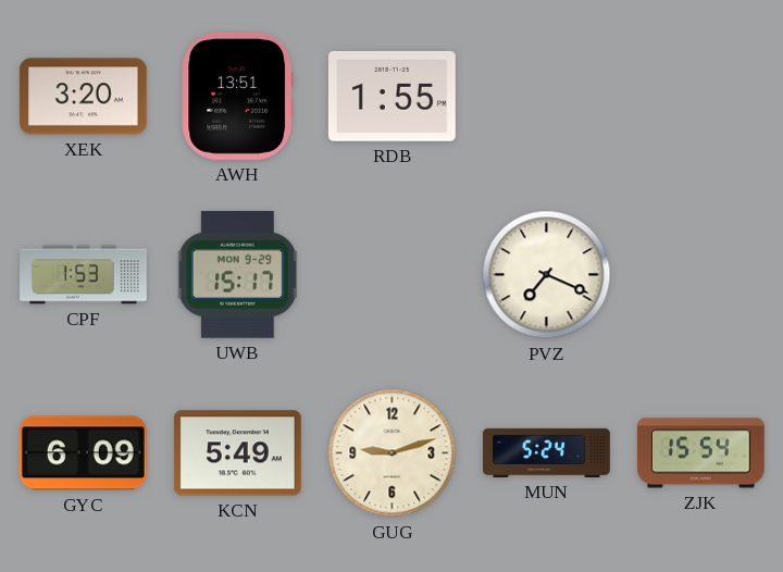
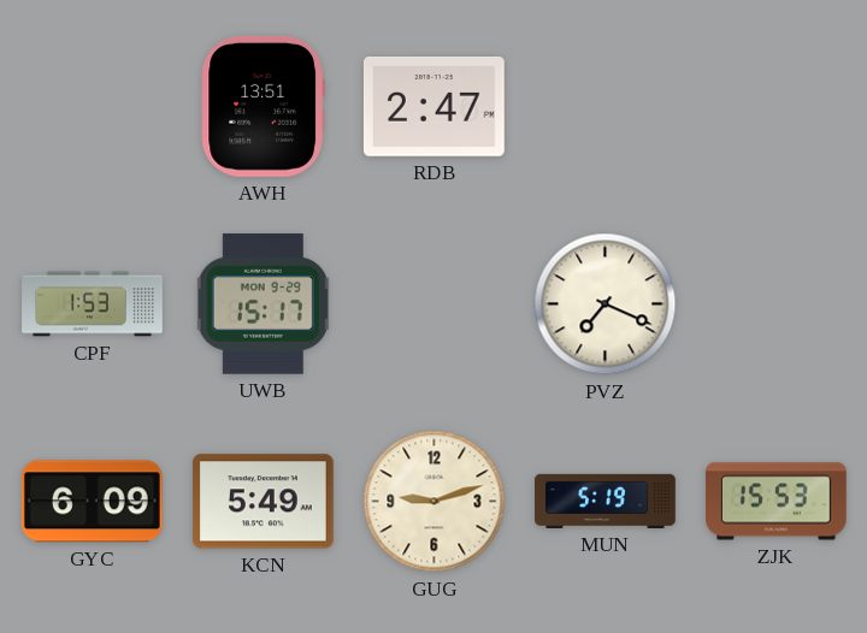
XEK: 3:20 -> none
RDB: 1:55 -> 2:47
MUN: 5:24 -> 5:19
ZJK: 15:54 -> 15:53
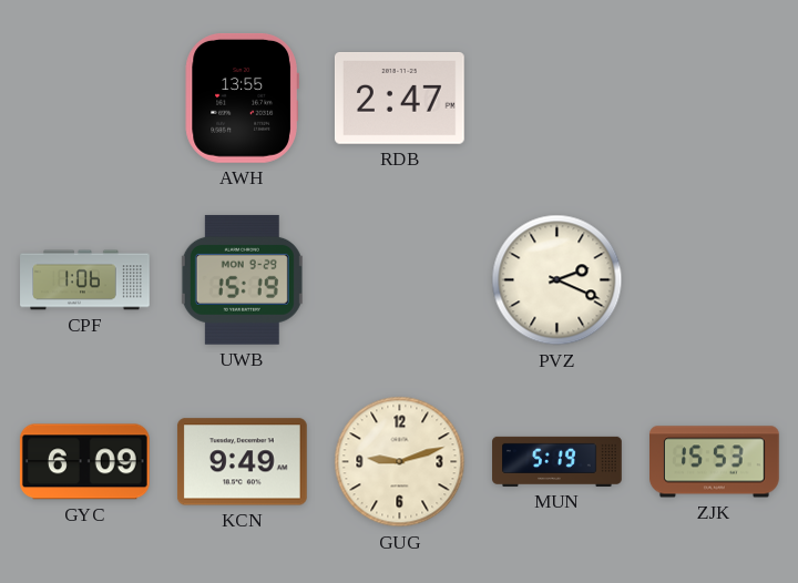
AWH: 13:51 -> 13:55
CPF: 1:53 -> 1:06
UWB: 15:17 -> 15:19
PVZ: 7:19 -> 2:19
KCN: 5:49 -> 9:49
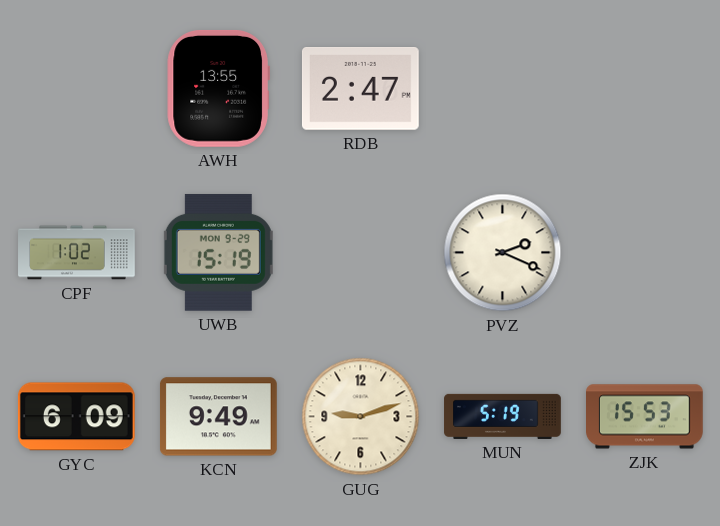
CPF: 1:06 -> 1:02
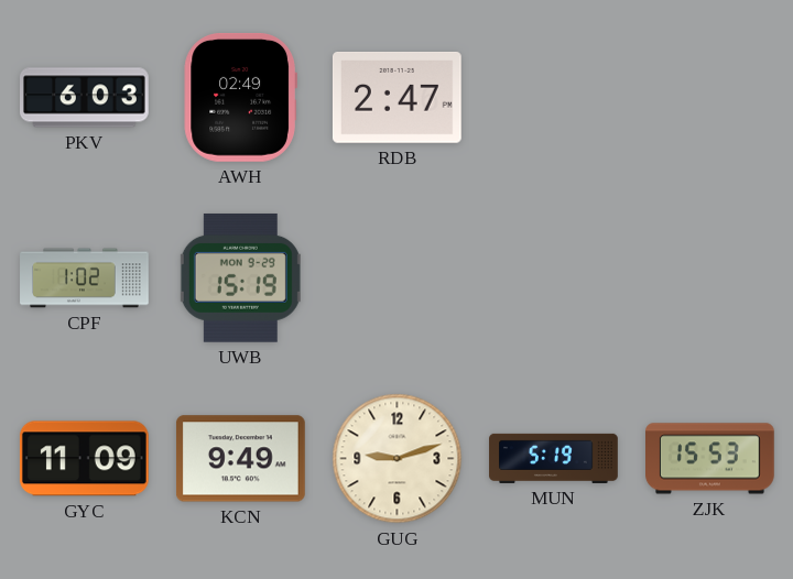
PKV: none -> 6:03
AWH: 13:55 -> 02:49
PVZ: 2:19 -> none
GYC: 6:09 -> 11:09
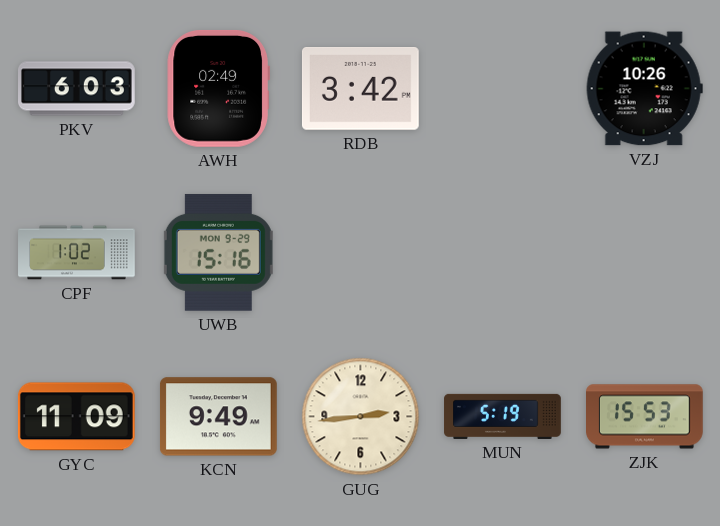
RDB: 2:47 -> 3:42
VZJ: none -> 10:26
UWB: 15:19 -> 15:16
GUG: 9:12 -> 2:44
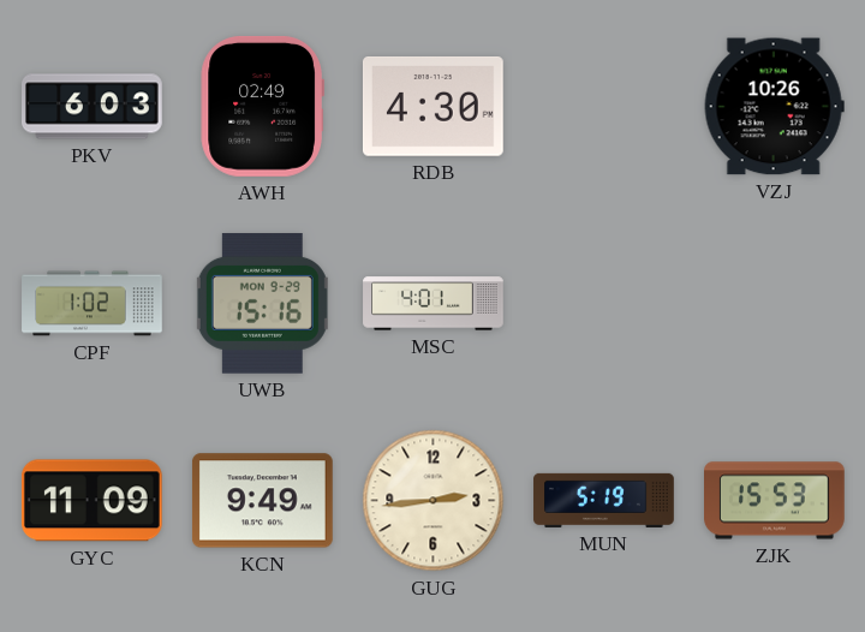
RDB: 3:42 -> 4:30
MSC: none -> 4:01
